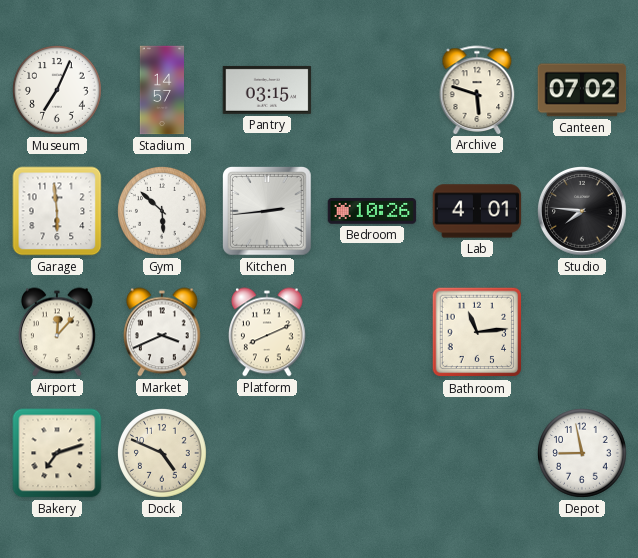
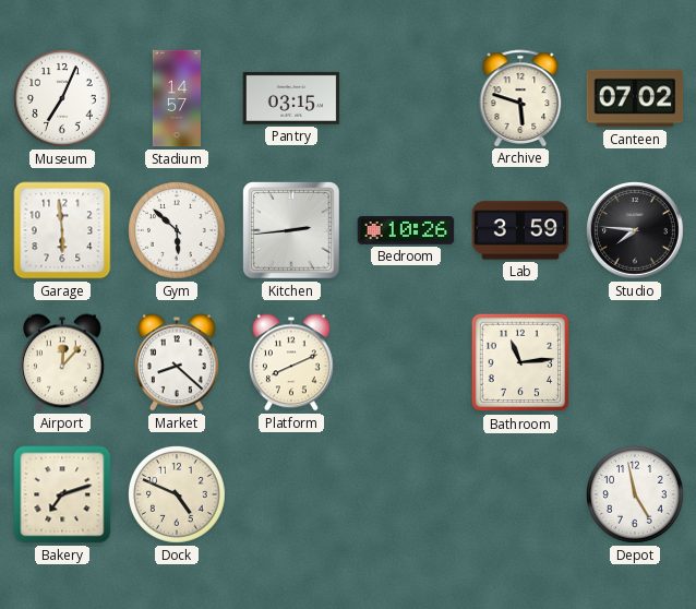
Lab: 4:01 -> 3:59
Market: 3:41 -> 8:22
Depot: 8:58 -> 4:58
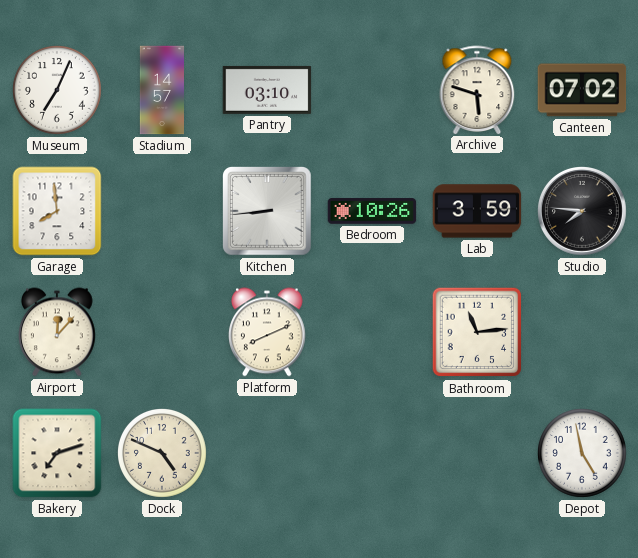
Pantry: 03:15 -> 03:10
Garage: 5:59 -> 7:59
Gym: 5:52 -> none
Kitchen: 2:44 -> 8:44
Market: 8:22 -> none
